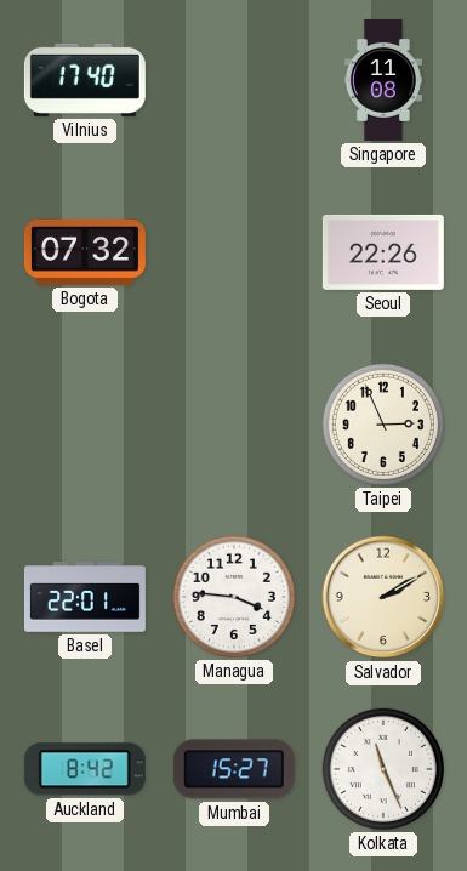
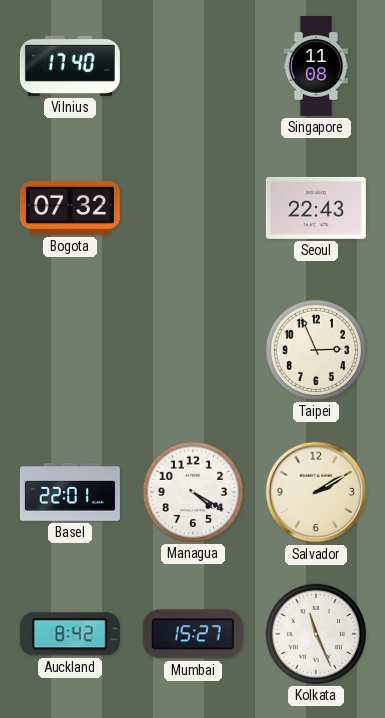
Seoul: 22:26 -> 22:43
Managua: 3:46 -> 4:20
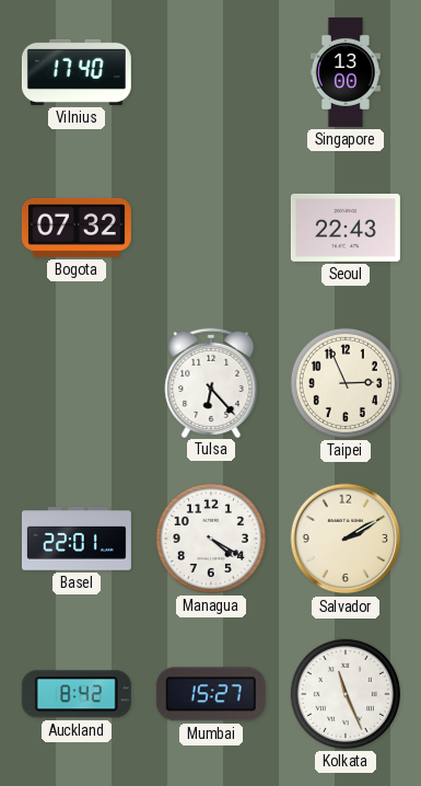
Singapore: 11:08 -> 13:00
Tulsa: none -> 6:23
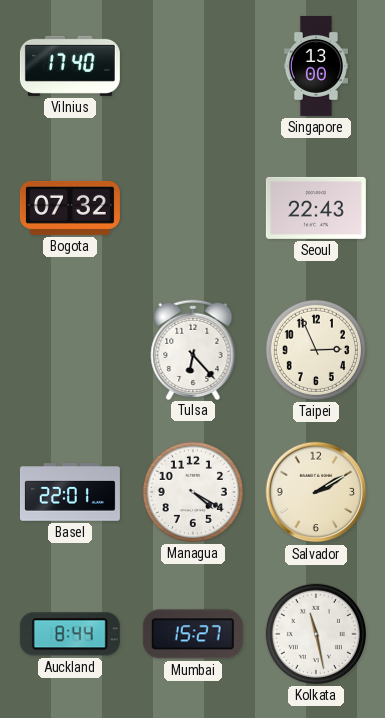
Auckland: 8:42 -> 8:44
Kolkata: 11:26 -> 11:28
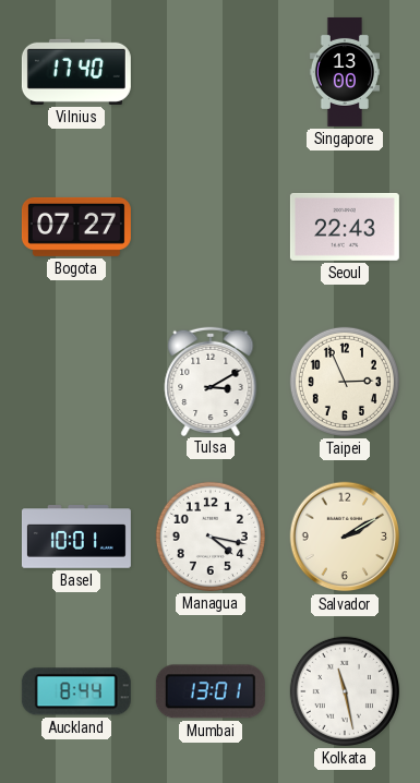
Bogota: 07:32 -> 07:27
Tulsa: 6:23 -> 3:10
Basel: 22:01 -> 10:01
Managua: 4:20 -> 4:17
Mumbai: 15:27 -> 13:01
